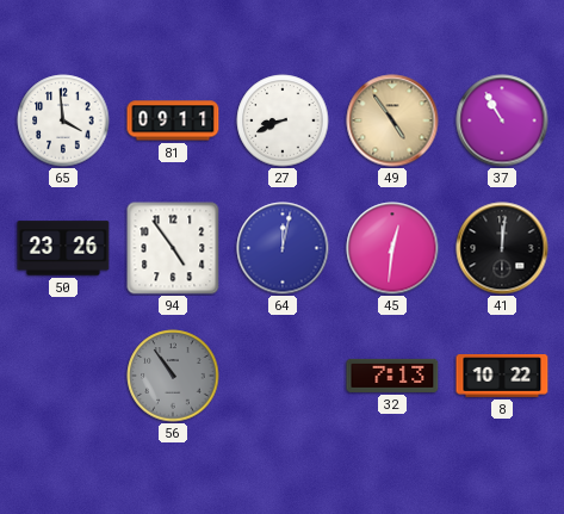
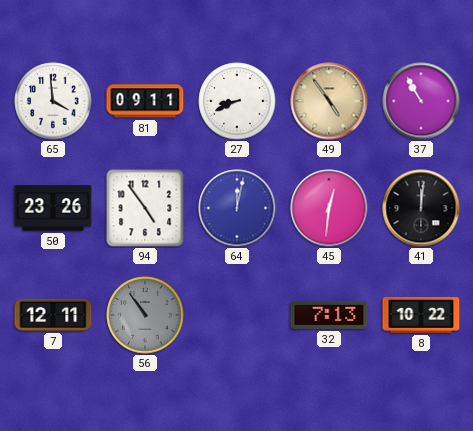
7: none -> 12:11
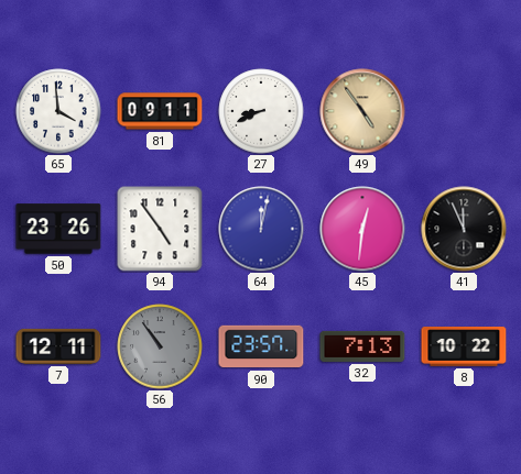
37: 10:55 -> none
41: 12:01 -> 11:56
90: none -> 23:57
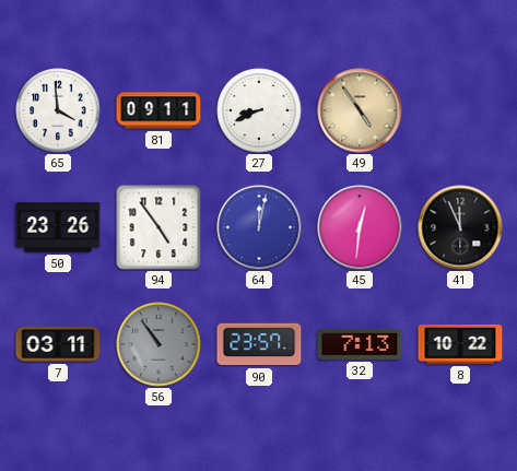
7: 12:11 -> 03:11
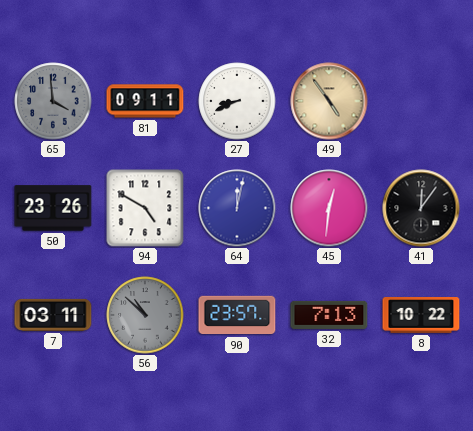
65 dial: white -> grey
94: 4:54 -> 4:50
41: 11:56 -> 12:06
56: 10:54 -> 10:52
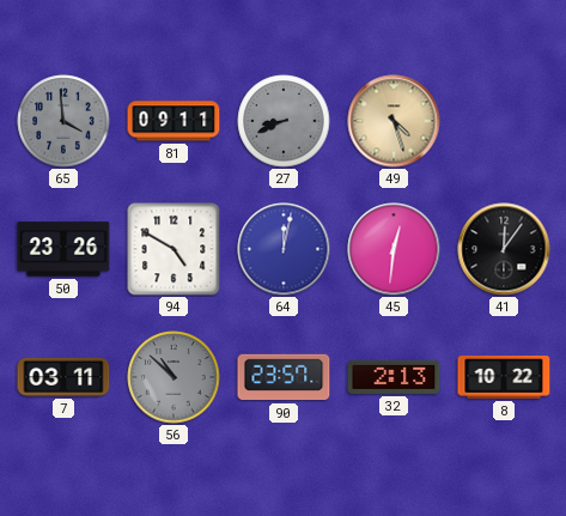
27 dial: white -> grey
49: 4:54 -> 4:27
32: 7:13 -> 2:13
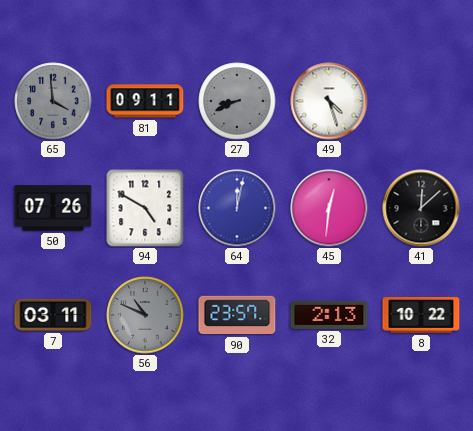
49 dial: champagne -> white
50: 23:26 -> 07:26
41: 12:06 -> 12:08
56: 10:52 -> 10:49
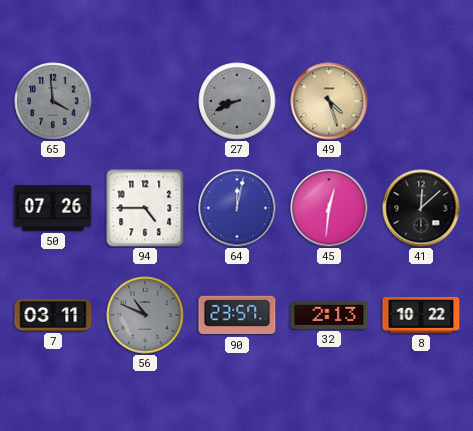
81: 09:11 -> none
49 dial: white -> champagne
94: 4:50 -> 4:45
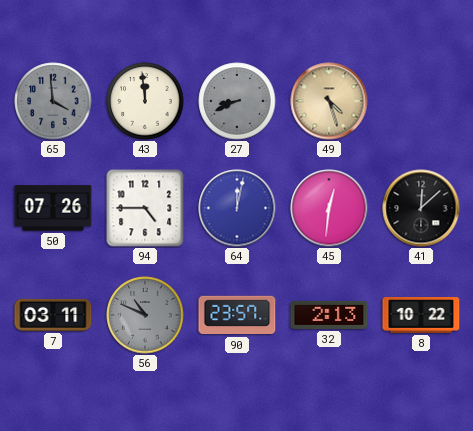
43: none -> 11:59
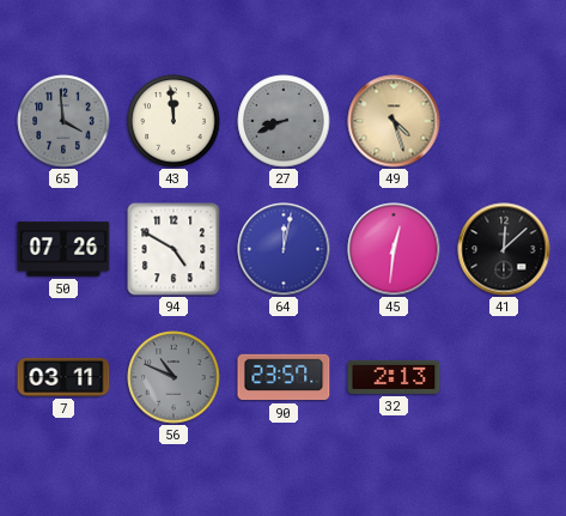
94: 4:45 -> 4:50
8: 10:22 -> none
